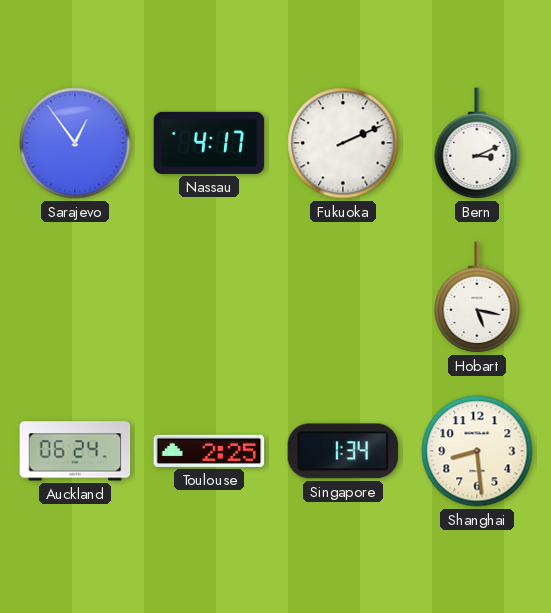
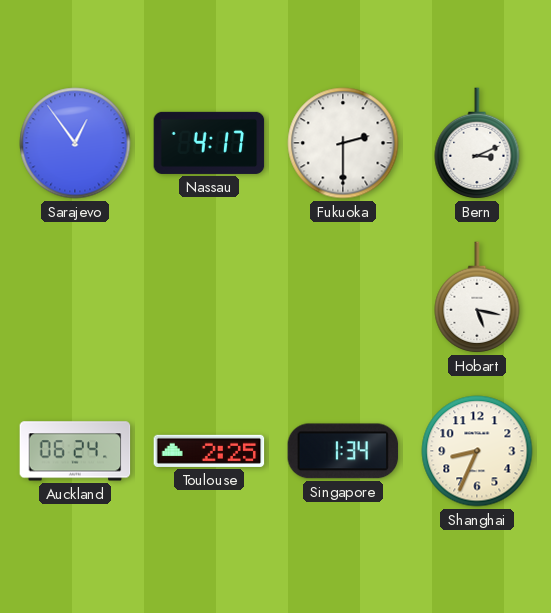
Fukuoka: 2:11 -> 2:30
Shanghai: 8:29 -> 8:34
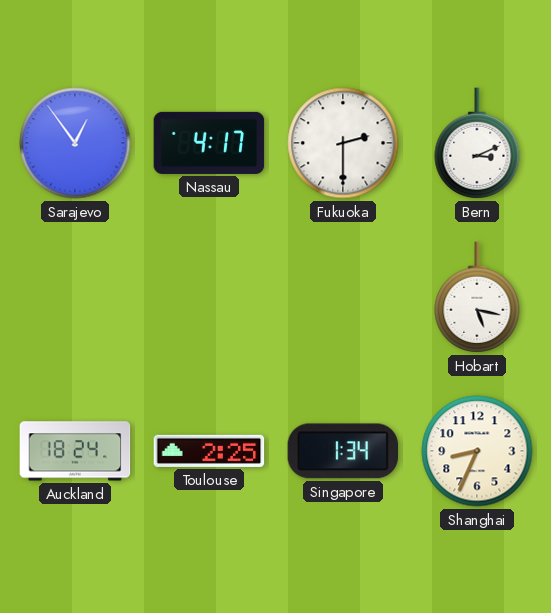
Auckland: 06:24 -> 18:24
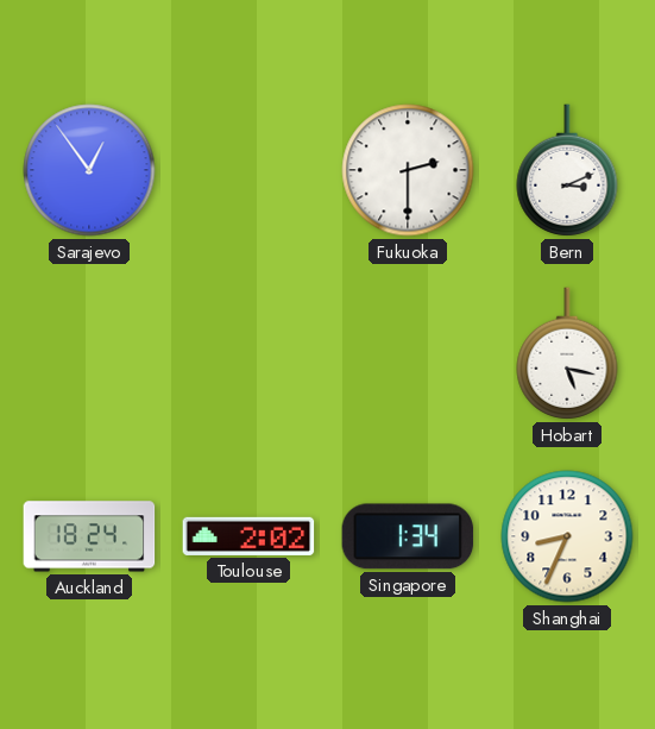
Nassau: 4:17 -> none
Toulouse: 2:25 -> 2:02
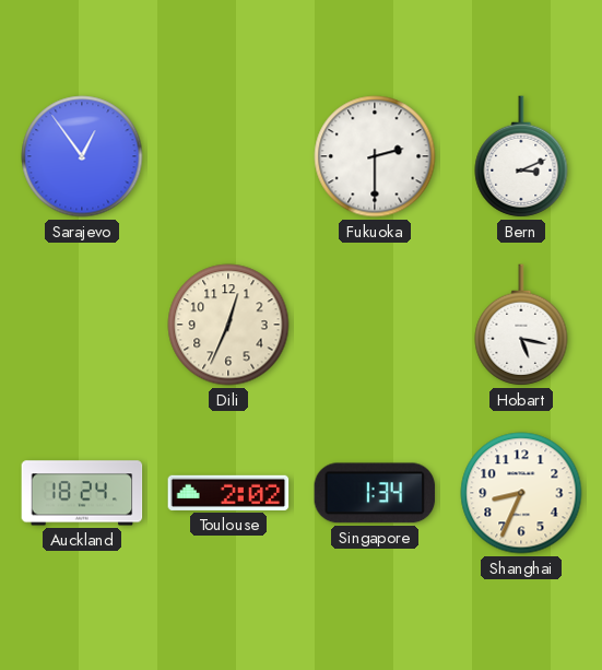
Dili: none -> 12:34
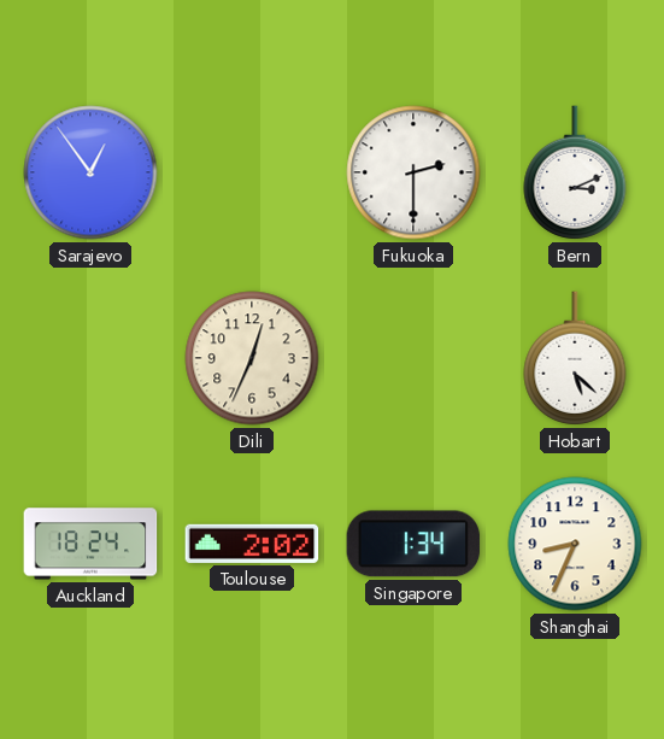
Hobart: 5:17 -> 5:22
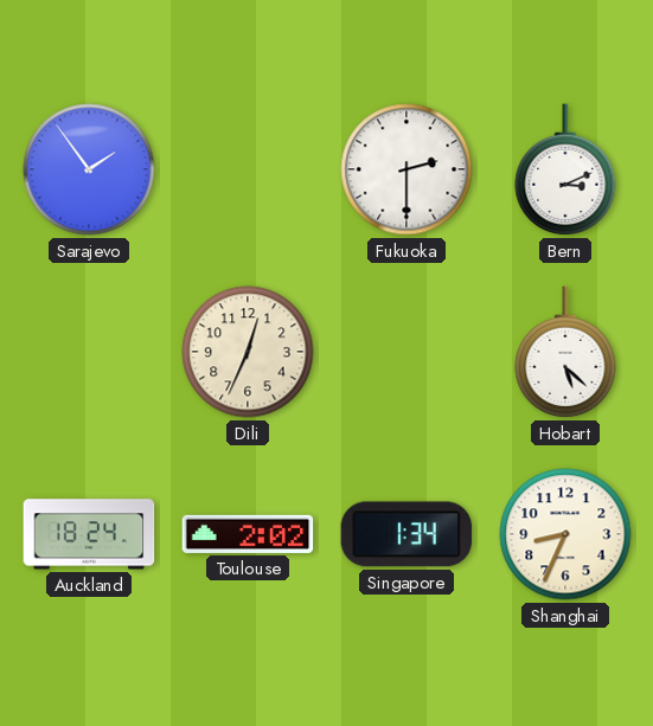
Sarajevo: 12:54 -> 1:54
